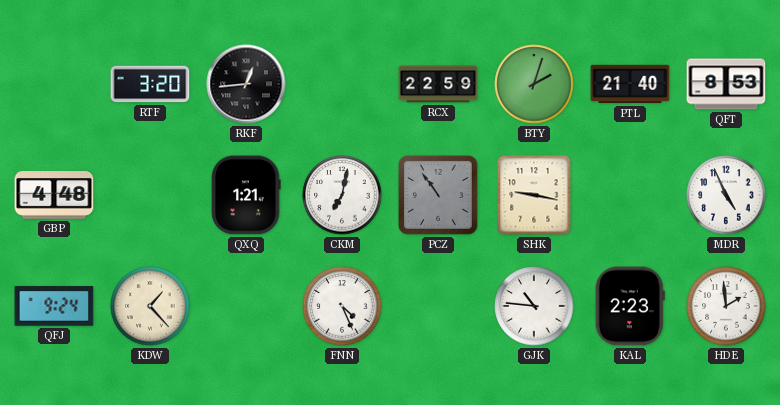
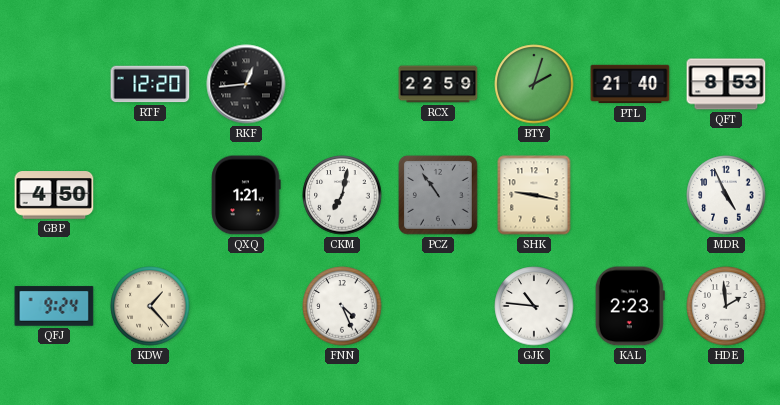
RTF: 3:20 -> 12:20
GBP: 4:48 -> 4:50
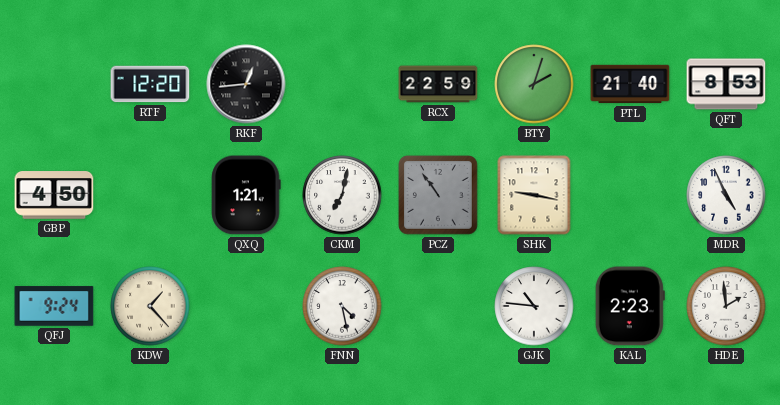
FNN: 4:26 -> 4:28
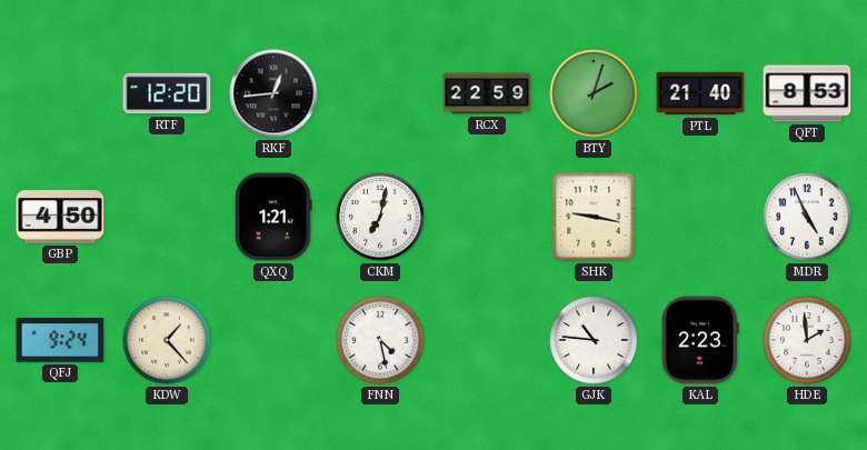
PCZ: 10:54 -> none
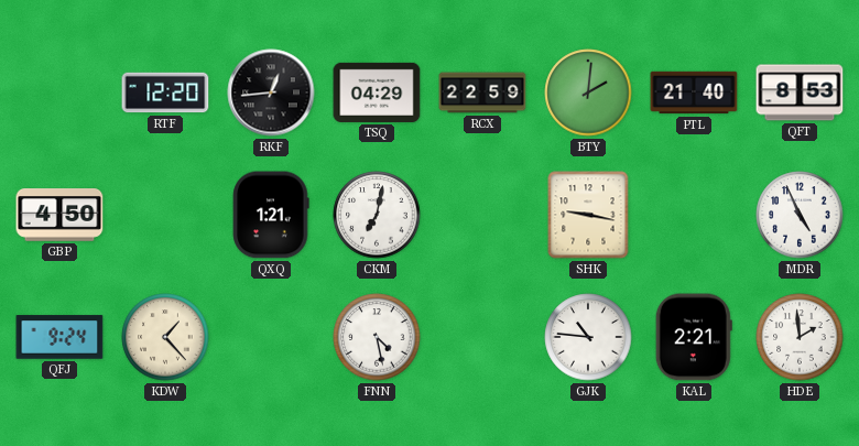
TSQ: none -> 04:29
BTY: 2:03 -> 2:01
KAL: 2:23 -> 2:21
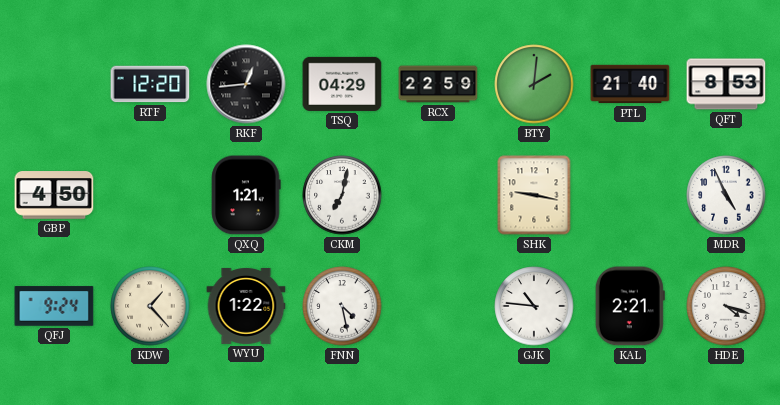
WYU: none -> 1:22
HDE: 1:59 -> 4:18
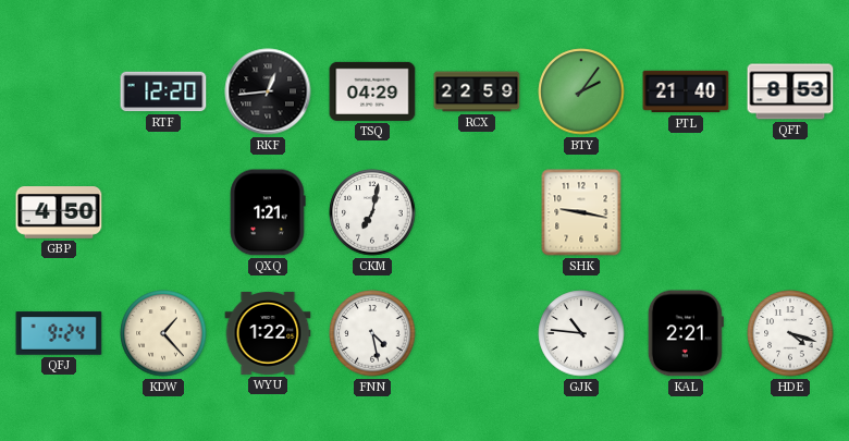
BTY: 2:01 -> 2:06
MDR: 4:56 -> none
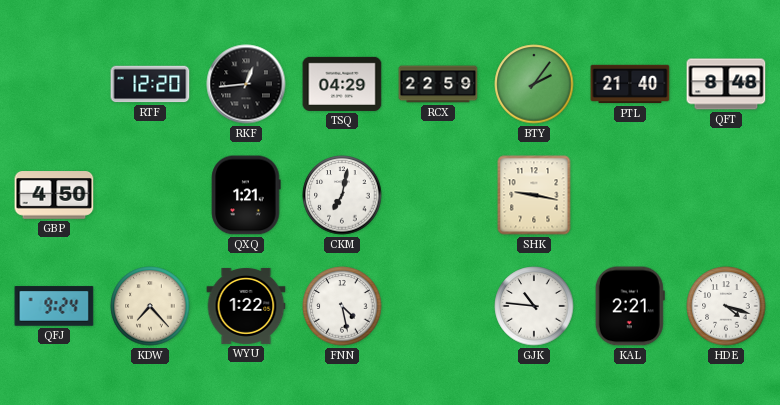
QFT: 8:53 -> 8:48
KDW: 1:23 -> 7:23
